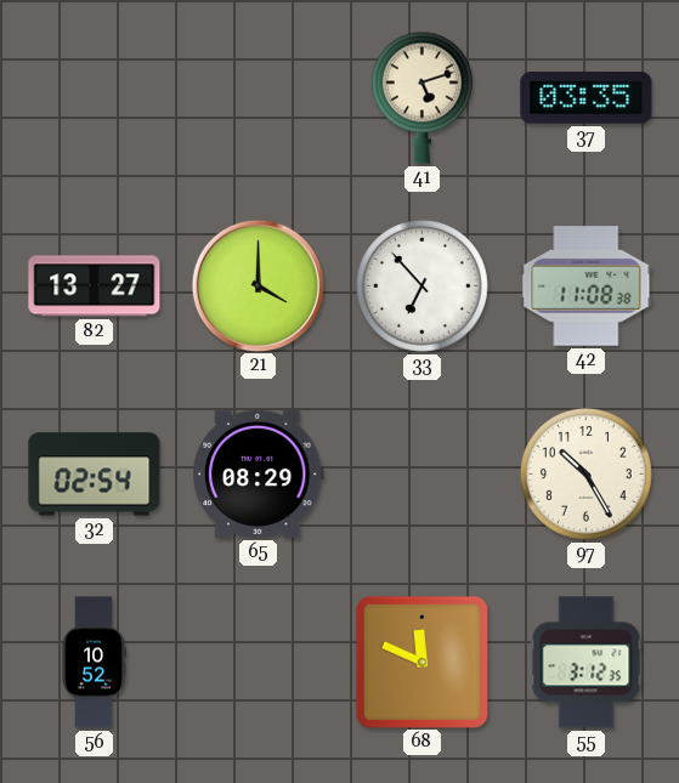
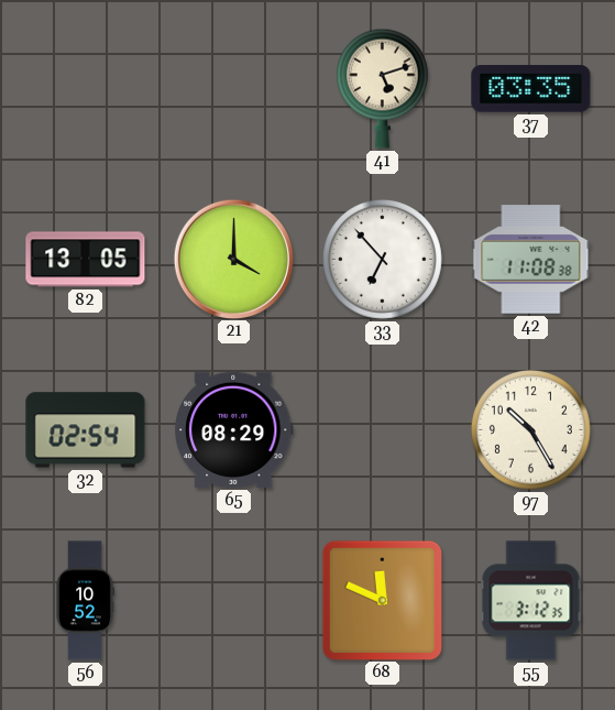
82: 13:27 -> 13:05
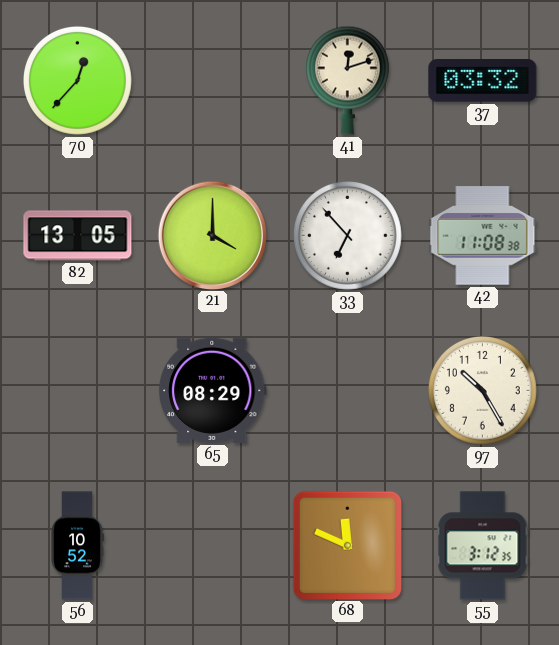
70: none -> 12:37
41: 5:12 -> 12:12
37: 03:35 -> 03:32
32: 02:54 -> none
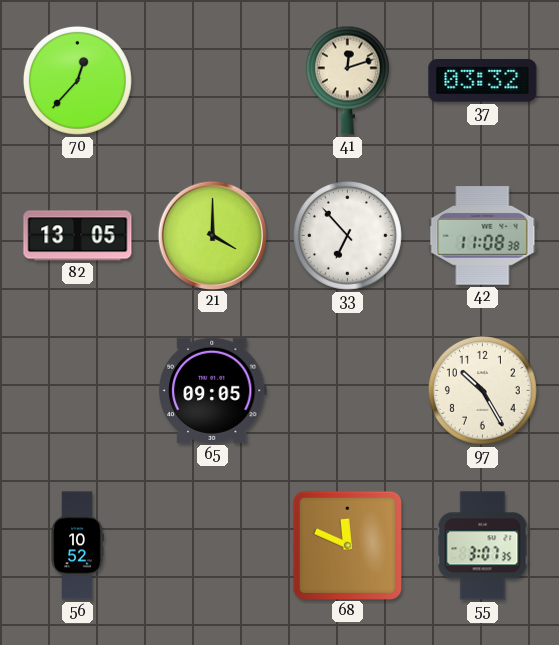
65: 08:29 -> 09:05
55: 3:12 -> 3:07
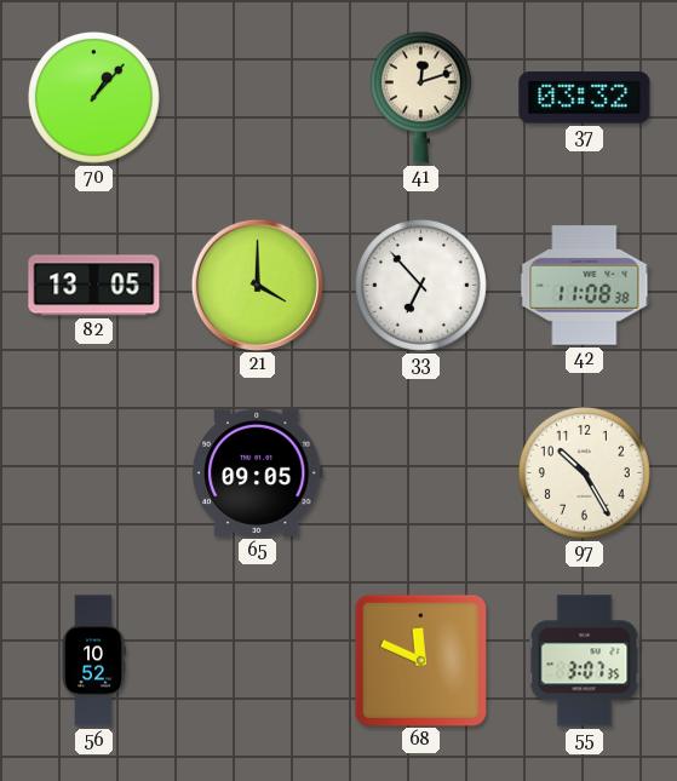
70: 12:37 -> 1:07
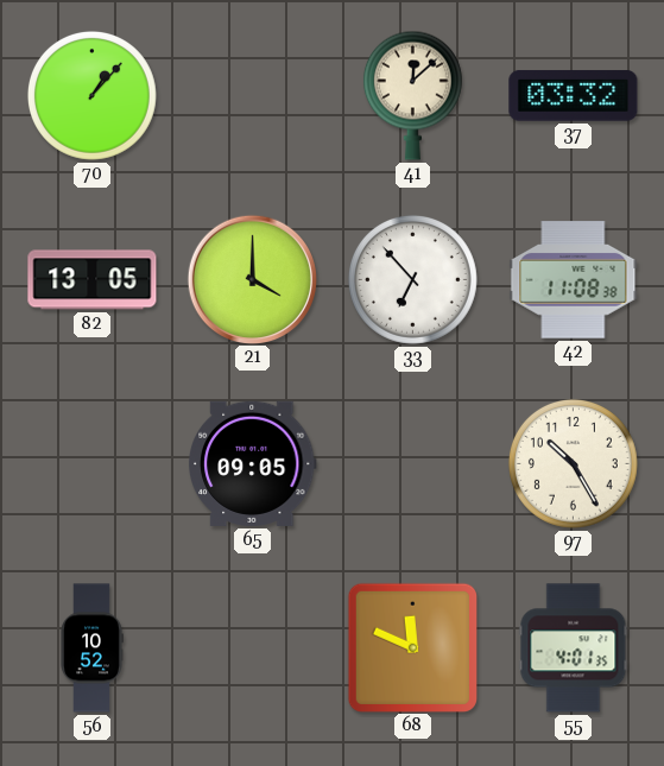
41: 12:12 -> 12:08
55: 3:07 -> 4:01
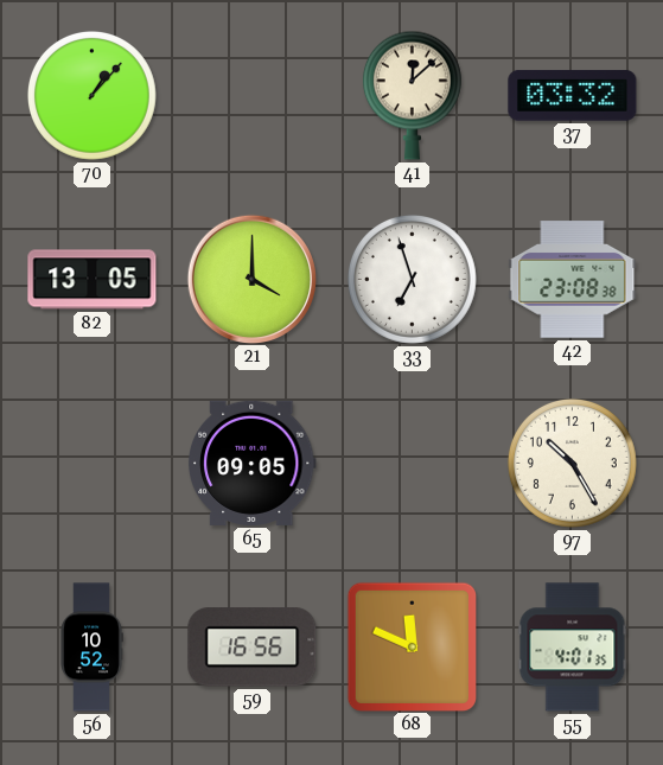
33: 6:53 -> 6:57
42: 11:08 -> 23:08
59: none -> 16:56
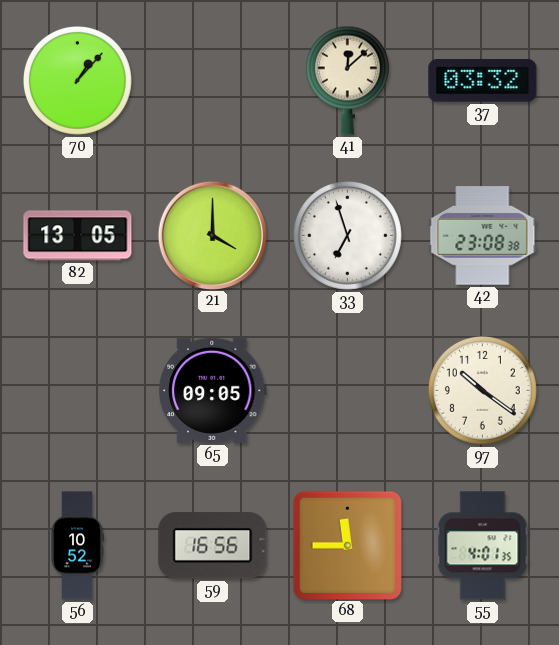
97: 10:25 -> 10:21
68: 11:49 -> 11:45
